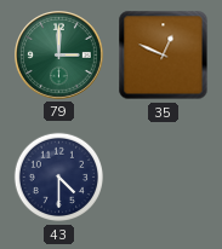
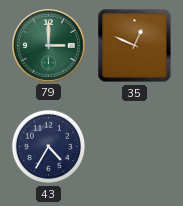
43: 4:30 -> 4:35
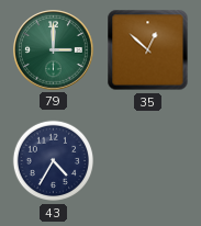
35: 12:49 -> 12:52
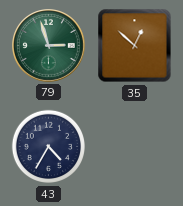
79: 3:00 -> 2:57
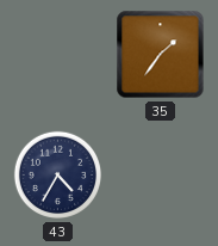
79: 2:57 -> none
35: 12:52 -> 1:36
